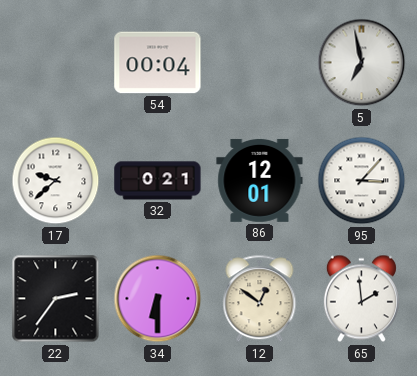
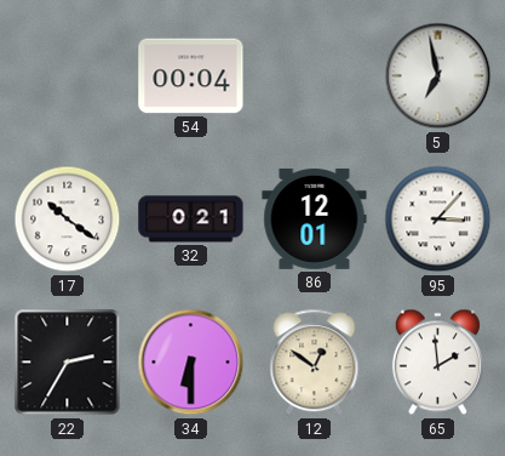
17: 9:38 -> 10:21
22: 2:36 -> 2:35
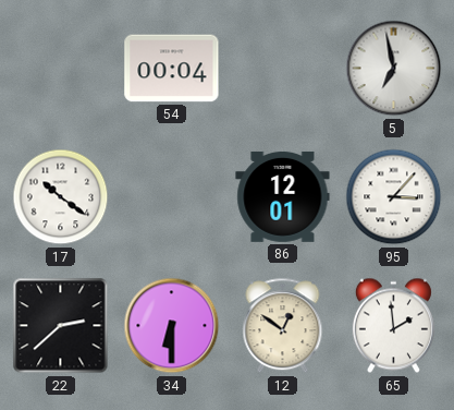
32: 0:21 -> none
22: 2:35 -> 2:38
